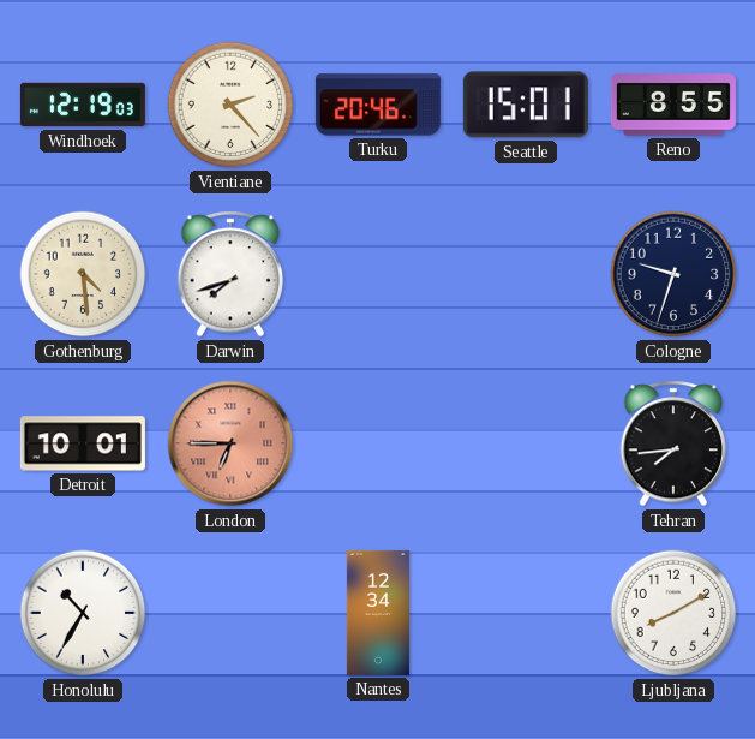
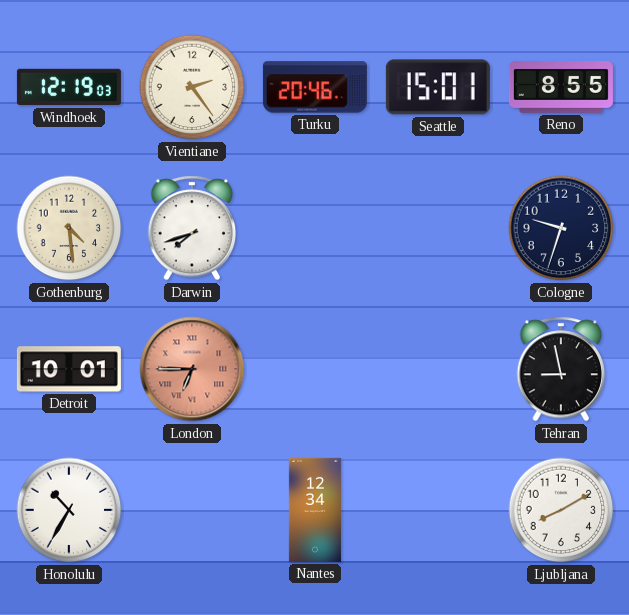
Vientiane: 2:23 -> 2:24
Tehran: 7:44 -> 8:58
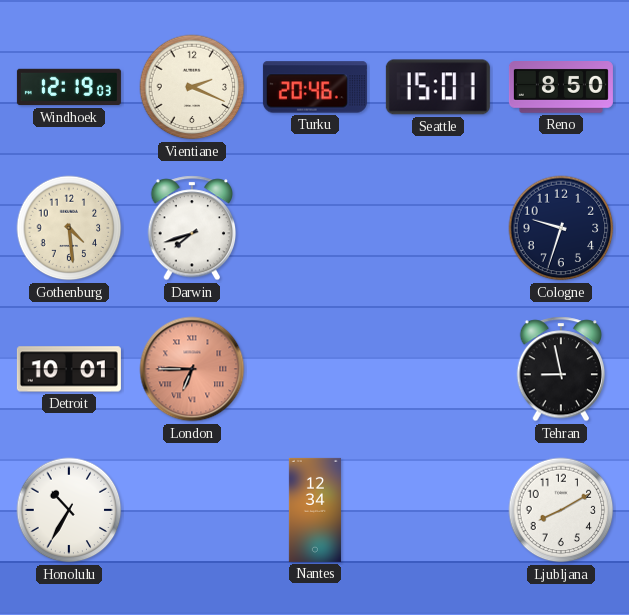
Vientiane: 2:24 -> 2:19
Reno: 8:55 -> 8:50
